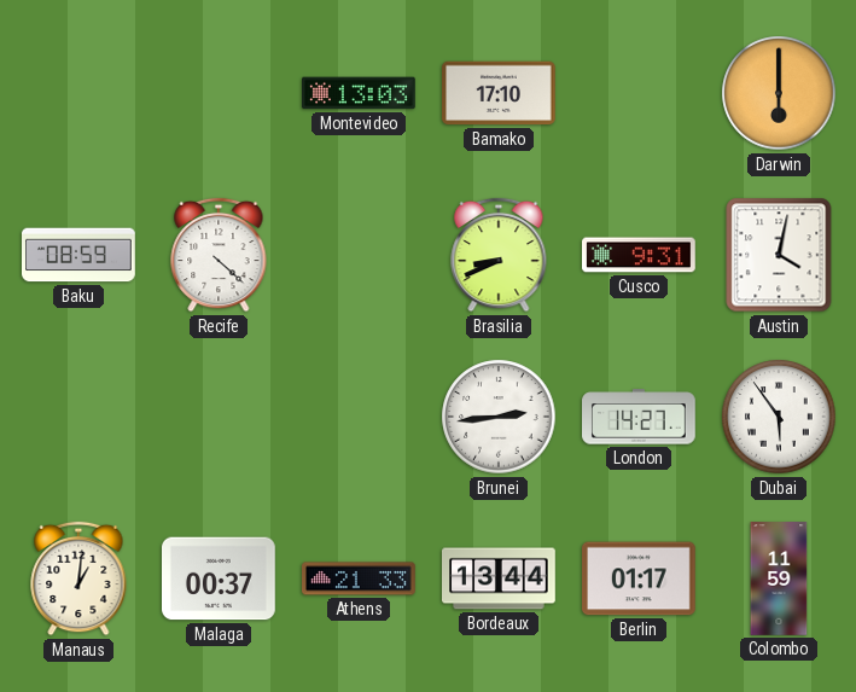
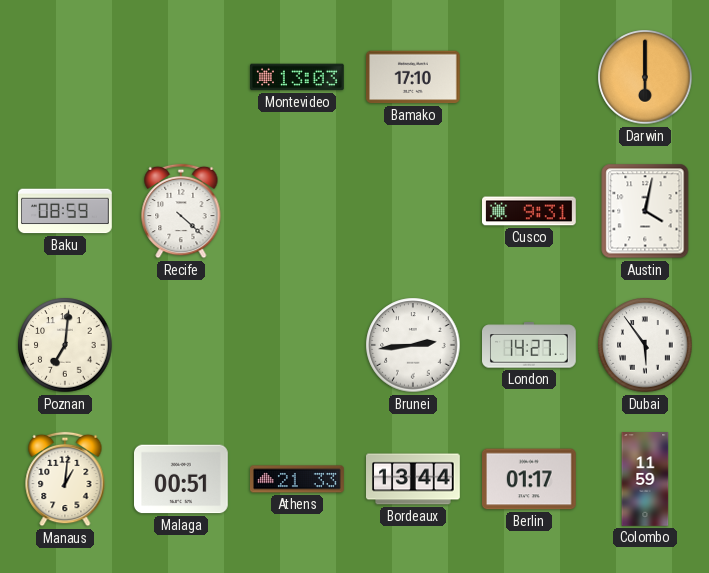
Brasilia: 8:41 -> none
Poznan: none -> 7:01
Malaga: 00:37 -> 00:51
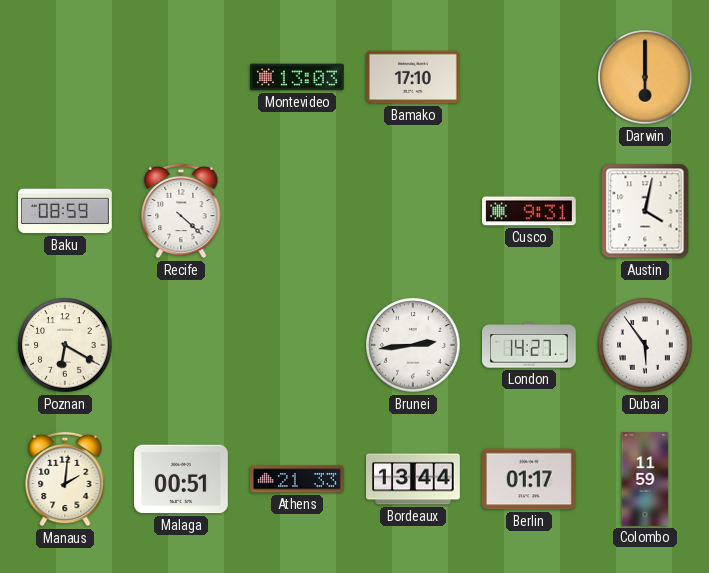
Poznan: 7:01 -> 6:20
Manaus: 1:01 -> 2:01
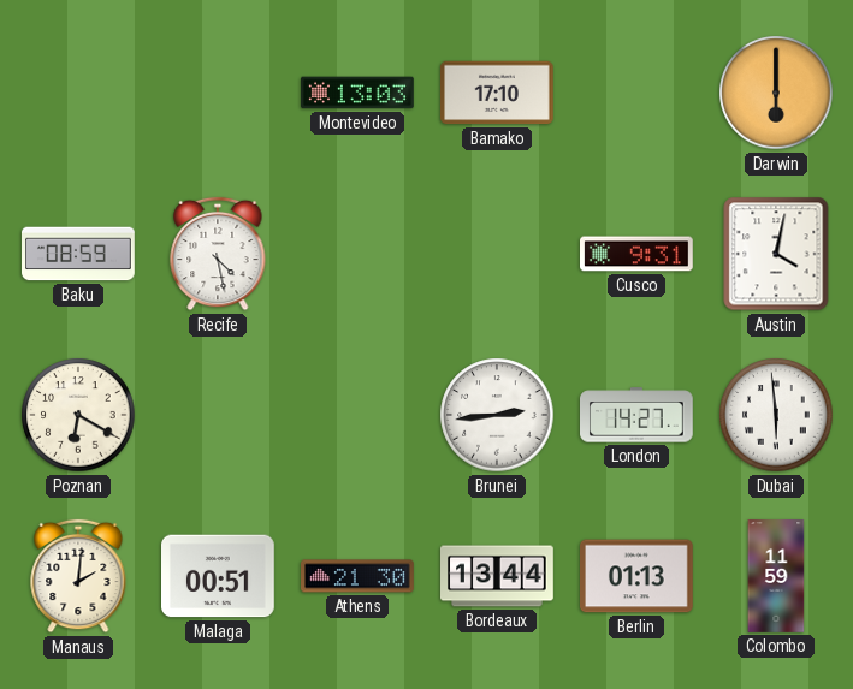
Recife: 4:22 -> 4:28
Dubai: 5:54 -> 5:59
Athens: 21:33 -> 21:30
Berlin: 01:17 -> 01:13
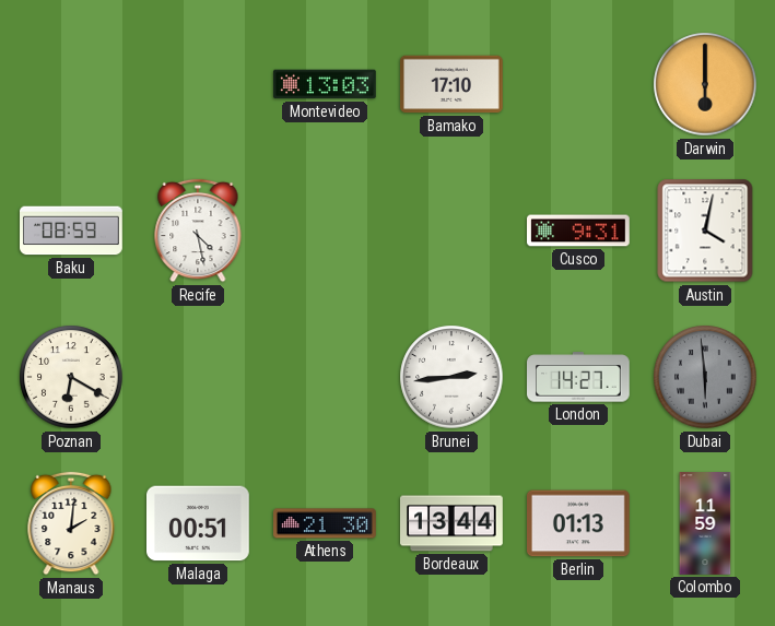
Dubai dial: white -> grey
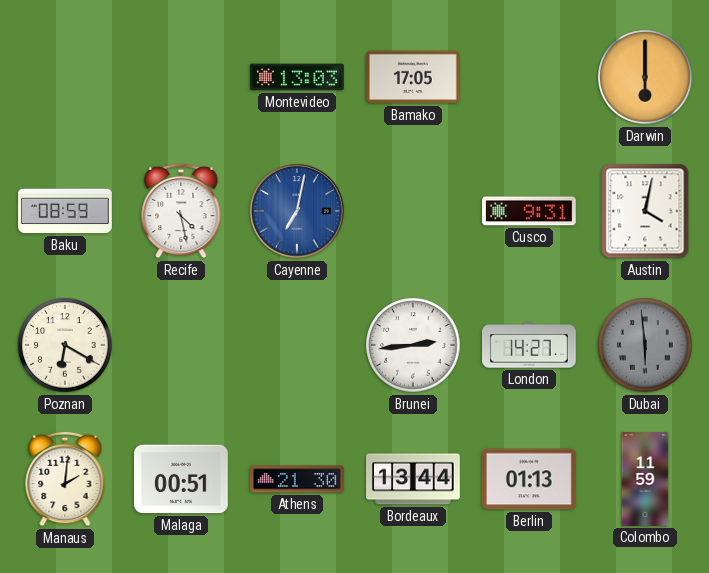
Bamako: 17:10 -> 17:05
Cayenne: none -> 7:02
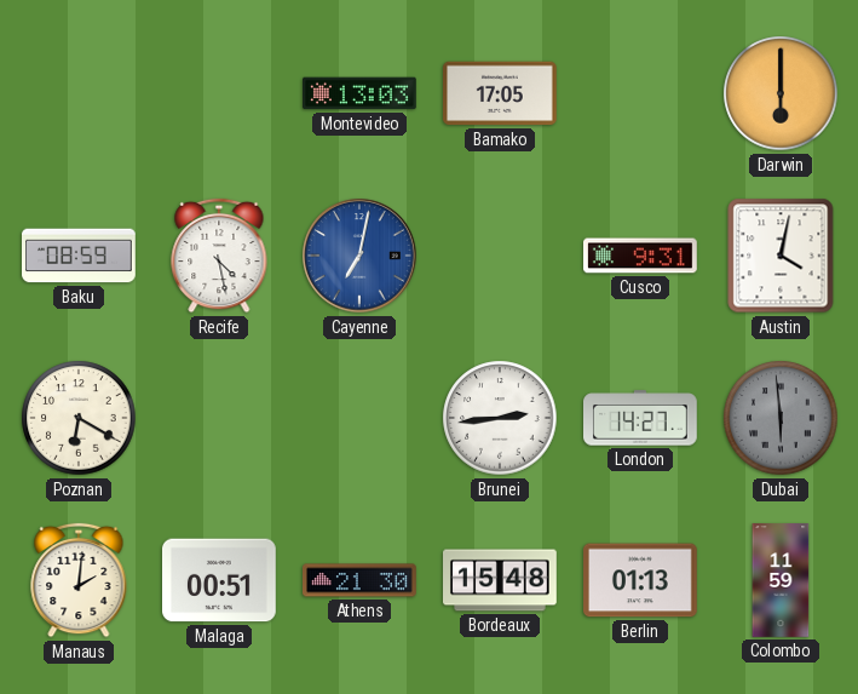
Bordeaux: 13:44 -> 15:48
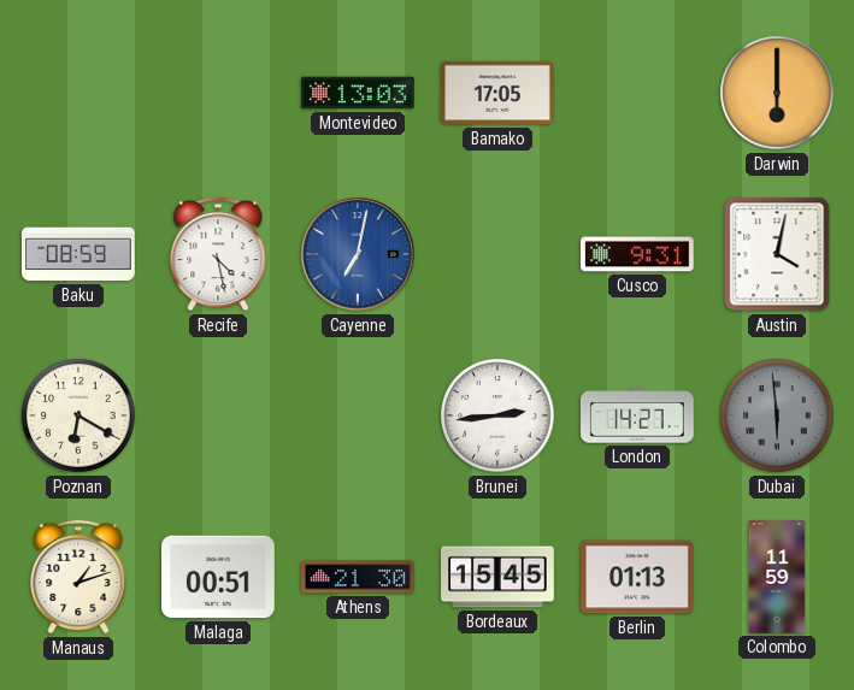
Manaus: 2:01 -> 1:12
Bordeaux: 15:48 -> 15:45
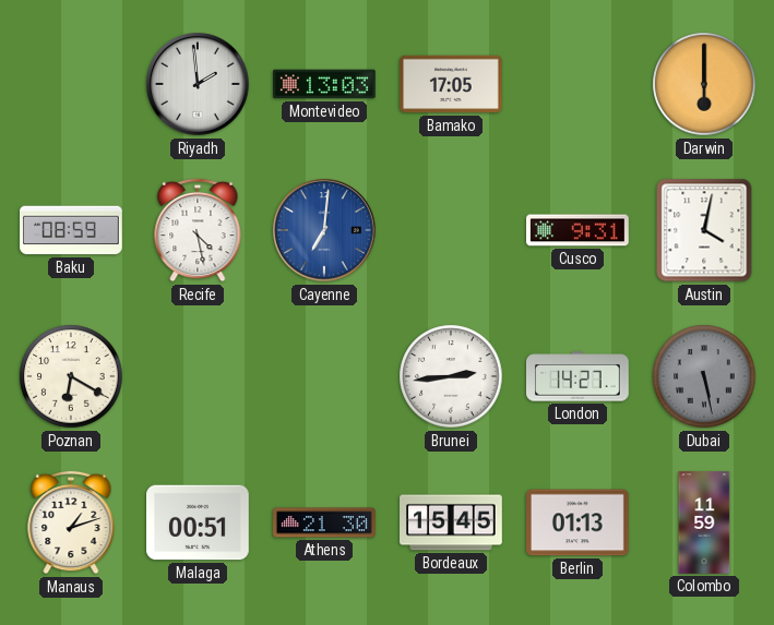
Riyadh: none -> 1:59
Cayenne: 7:02 -> 7:01
Dubai: 5:59 -> 5:28
